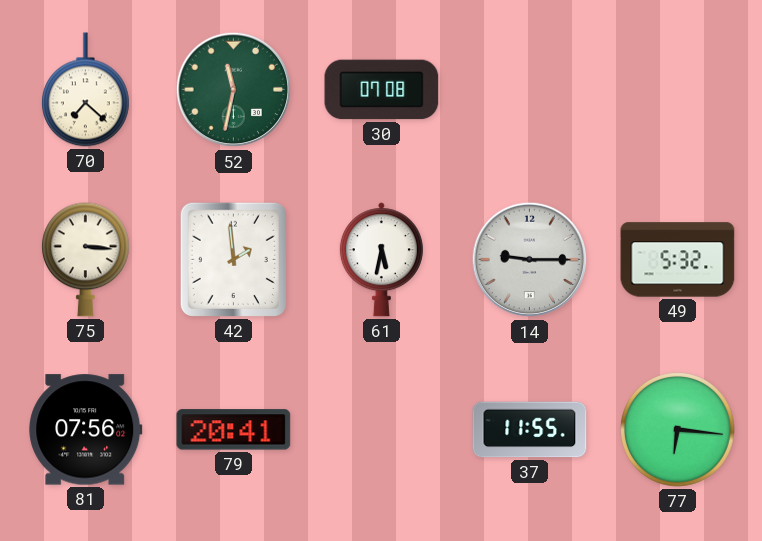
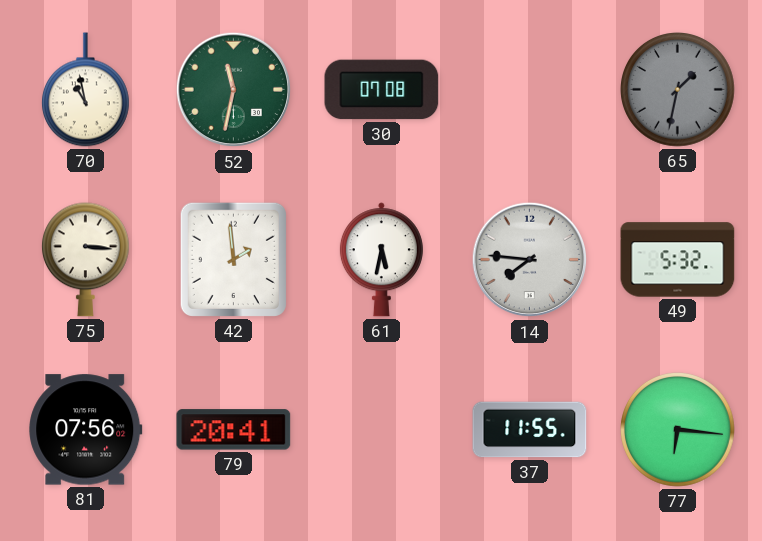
70: 7:22 -> 10:58
65: none -> 1:32
14: 9:15 -> 7:46
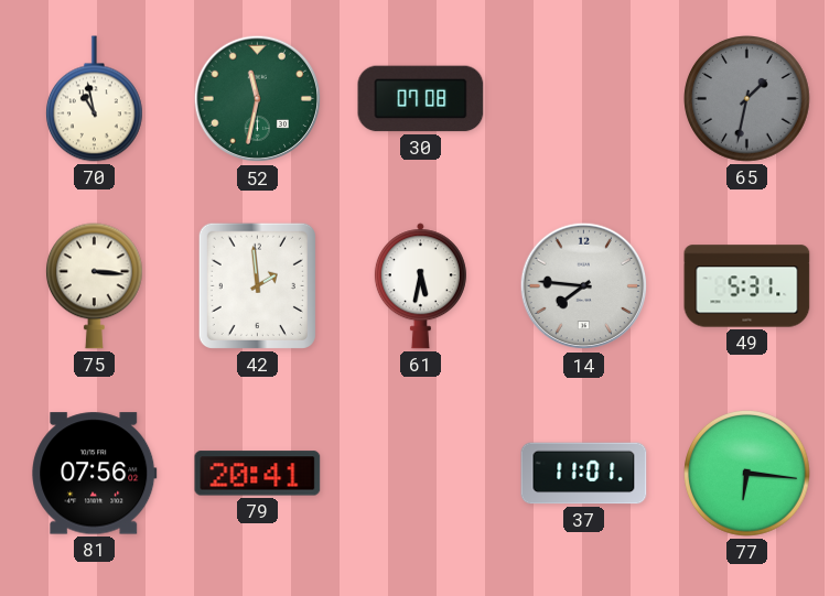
49: 5:32 -> 5:31
37: 11:55 -> 11:01
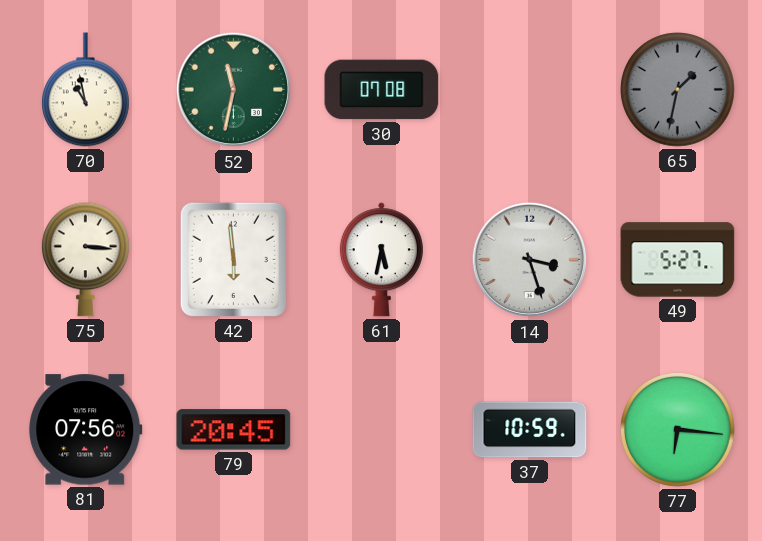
42: 1:59 -> 5:59
14: 7:46 -> 3:27
49: 5:31 -> 5:27
79: 20:41 -> 20:45
37: 11:01 -> 10:59
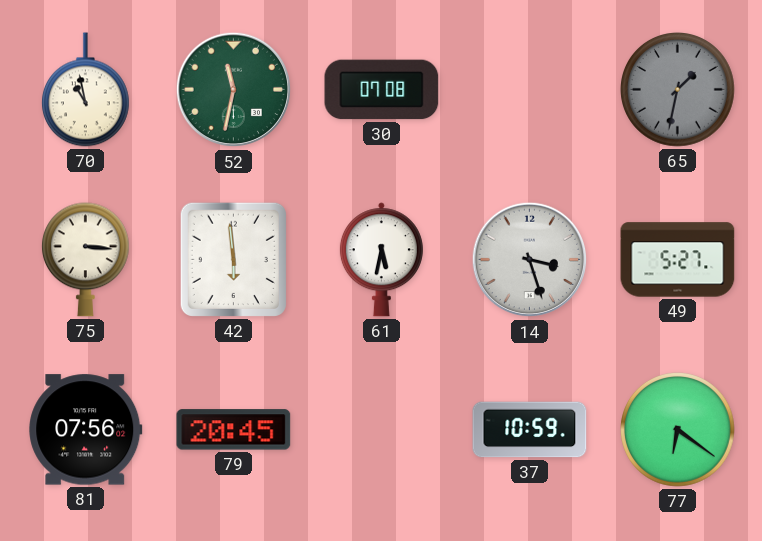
77: 6:16 -> 6:21
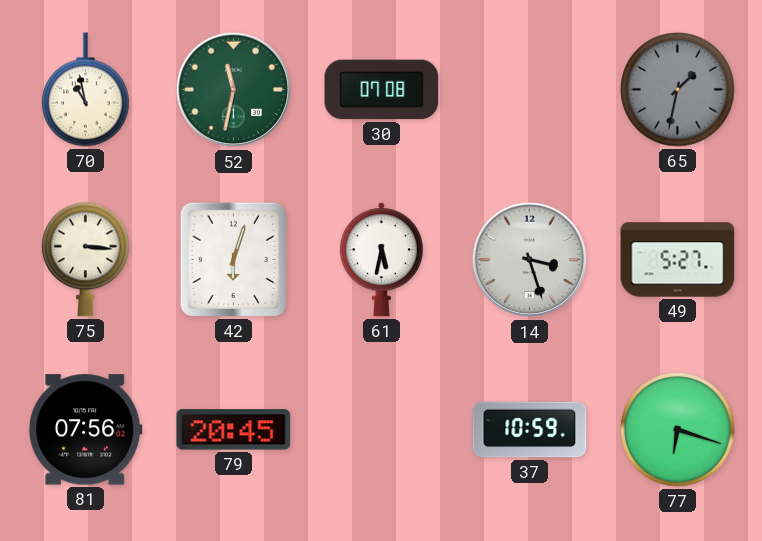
42: 5:59 -> 6:03
77: 6:21 -> 6:18
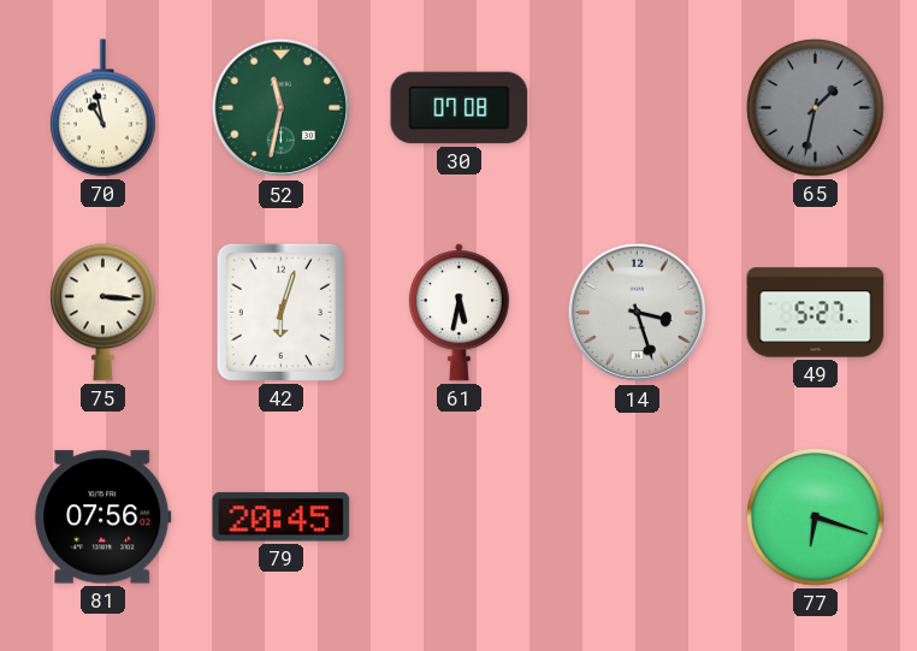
37: 10:59 -> none
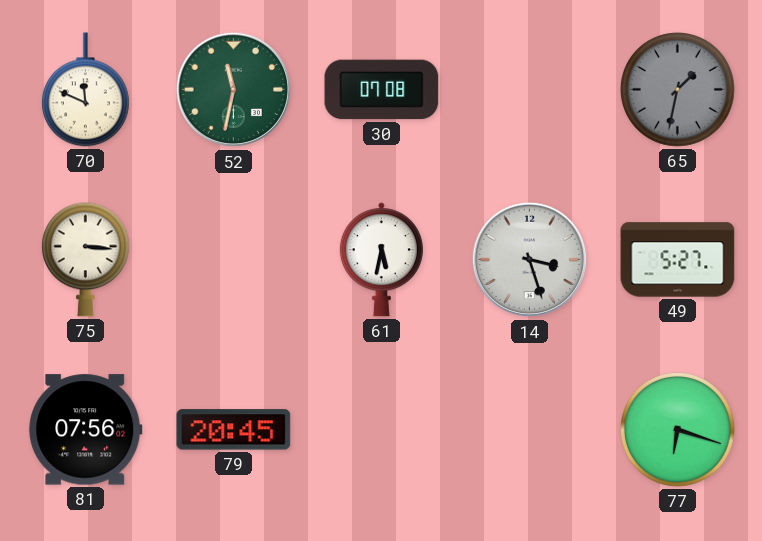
70: 10:58 -> 11:49
42: 6:03 -> none
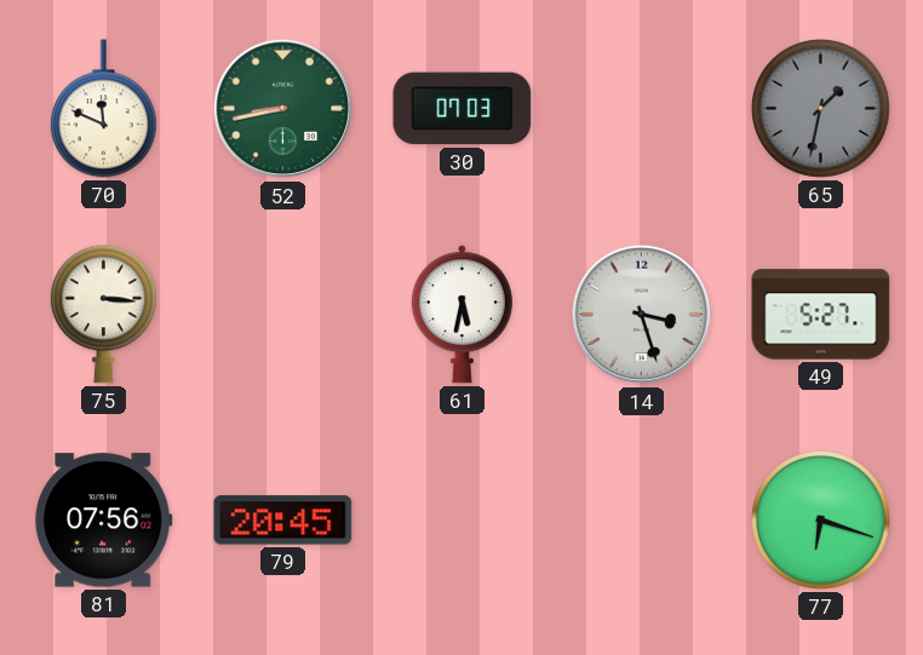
52: 11:32 -> 8:43
30: 07:08 -> 07:03
